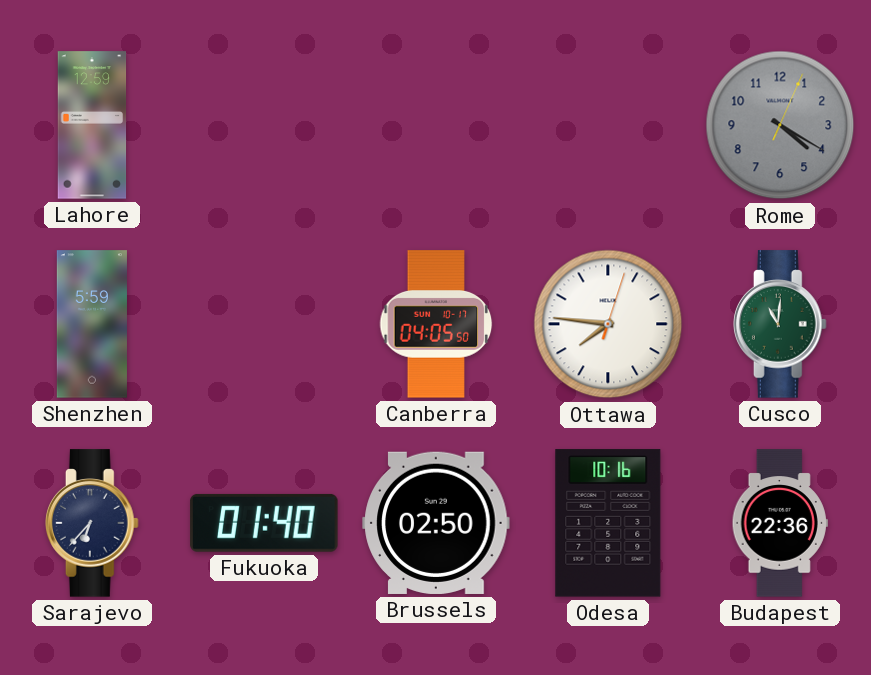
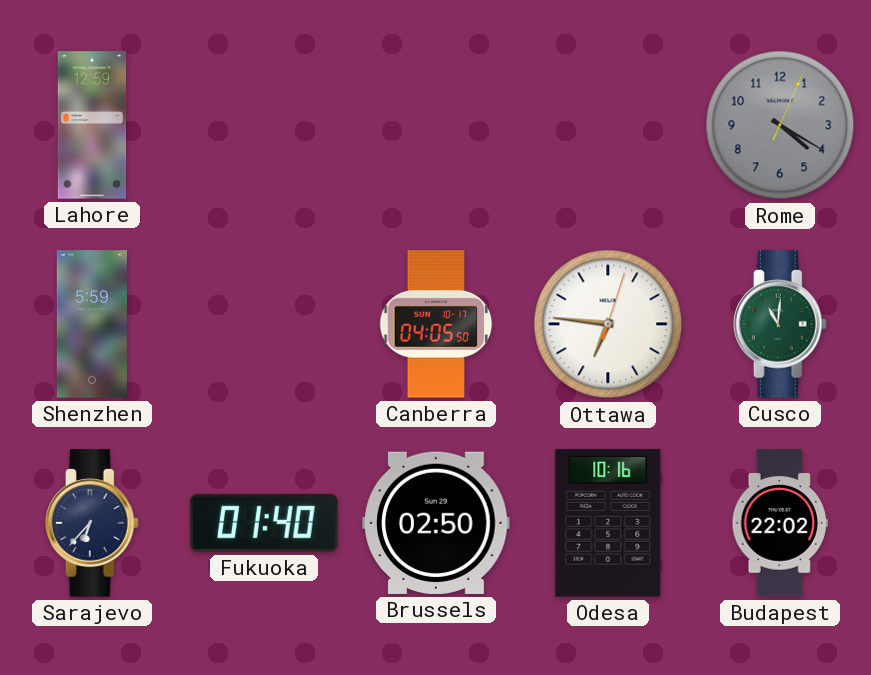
Ottawa: 7:46 -> 6:46
Budapest: 22:36 -> 22:02
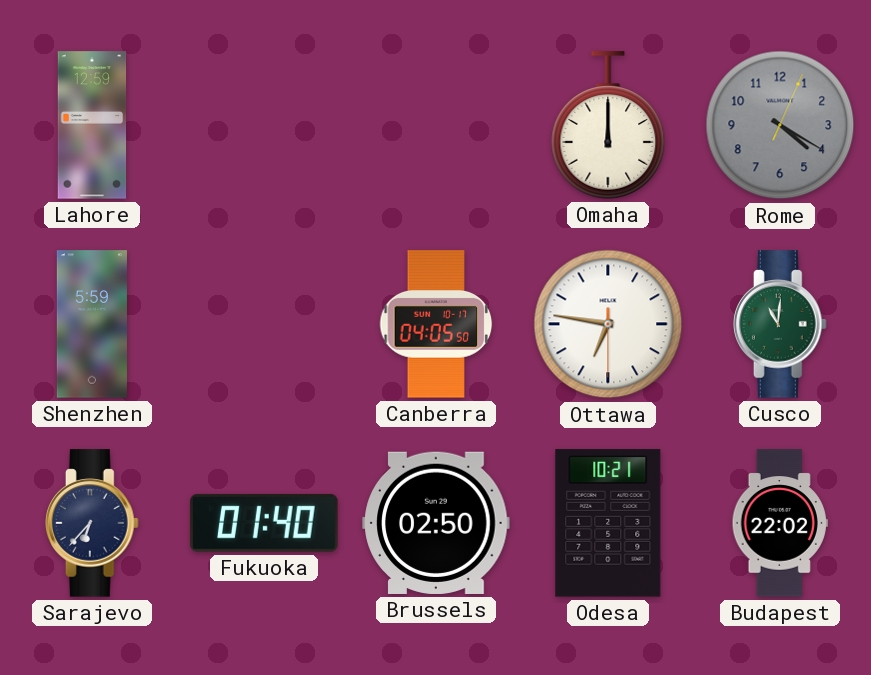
Omaha: none -> 12:00
Ottawa: 6:46:03 -> 6:46:30
Odesa: 10:16 -> 10:21
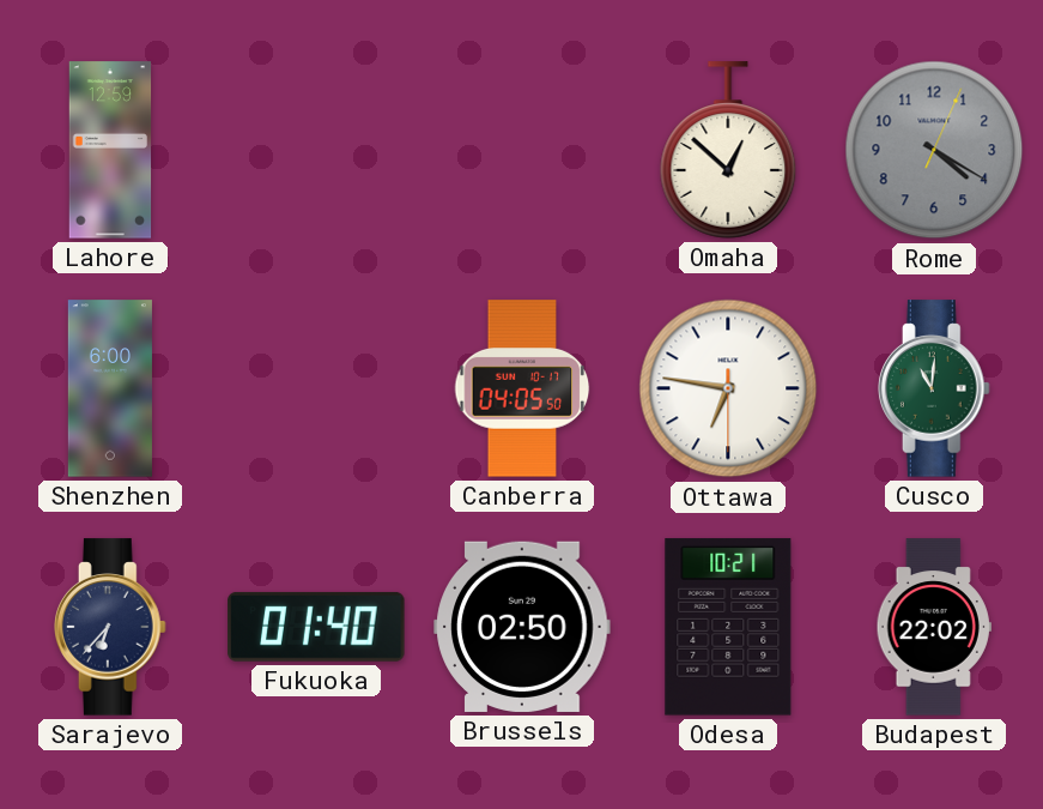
Omaha: 12:00 -> 12:52
Shenzhen: 5:59 -> 6:00
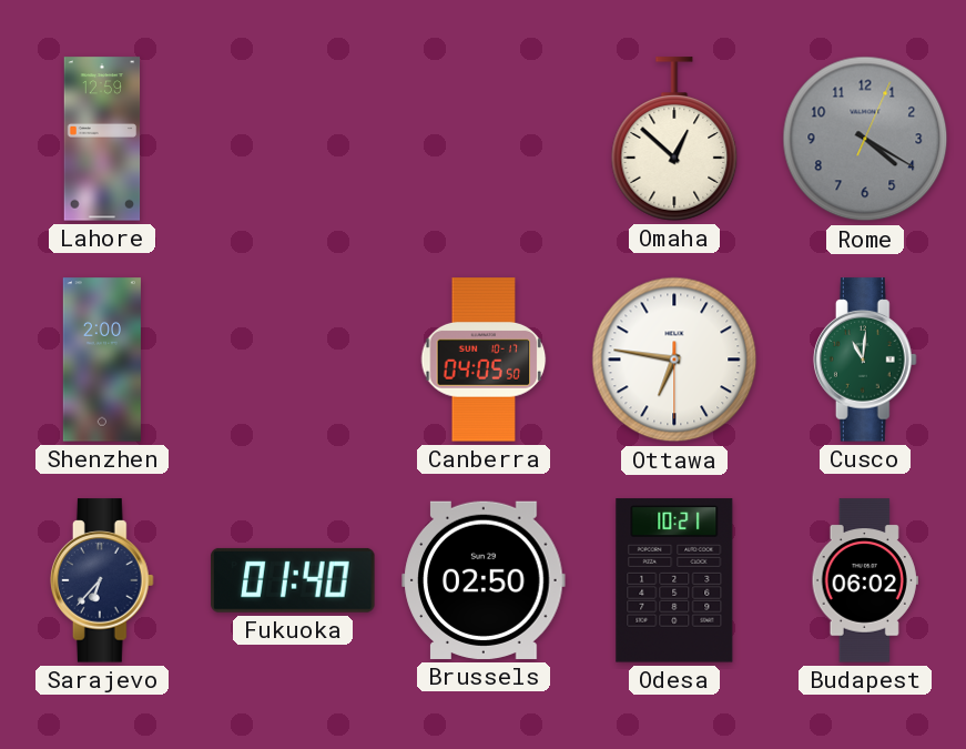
Shenzhen: 6:00 -> 2:00
Budapest: 22:02 -> 06:02
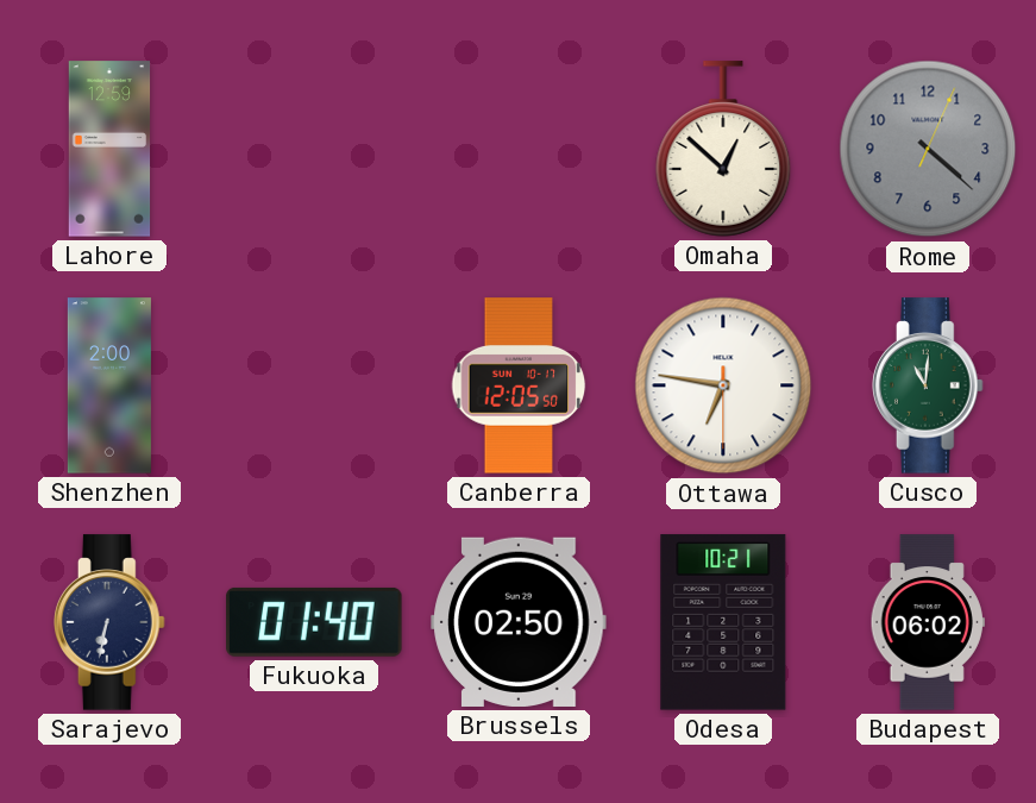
Rome: 4:20 -> 4:22
Canberra: 04:05 -> 12:05
Sarajevo: 6:37 -> 6:32
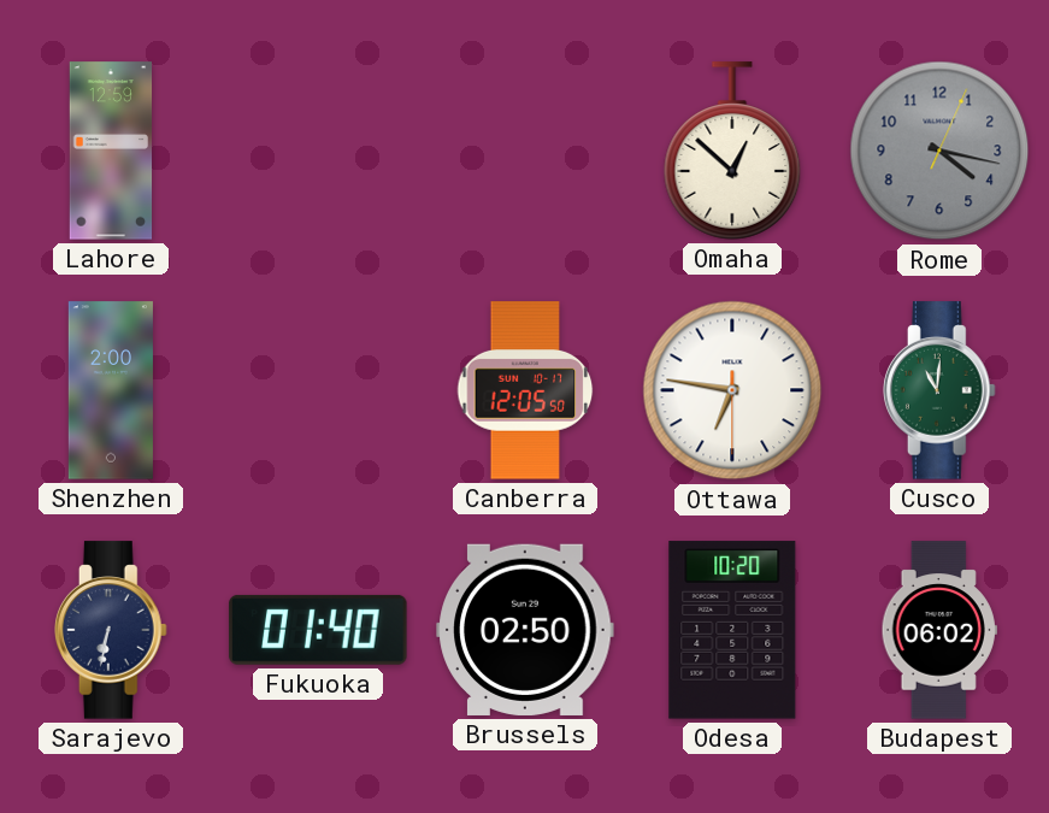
Rome: 4:22 -> 4:17
Odesa: 10:21 -> 10:20
